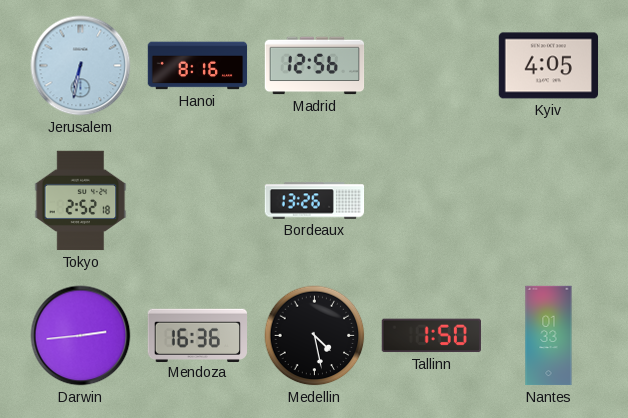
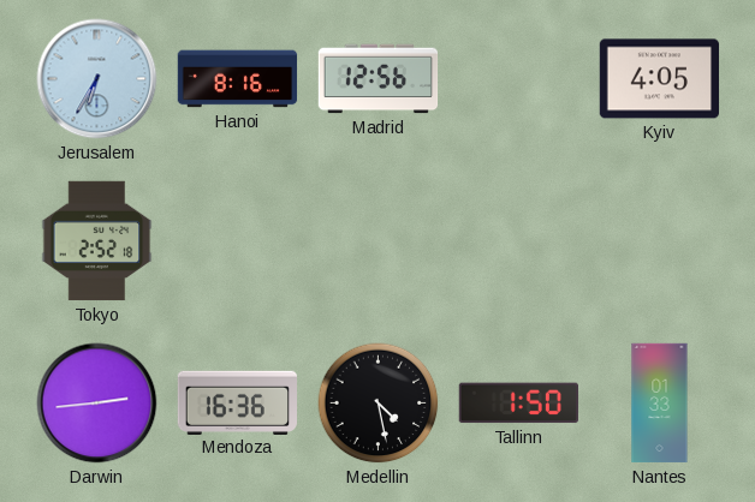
Jerusalem: 6:32 -> 6:35
Bordeaux: 13:26 -> none
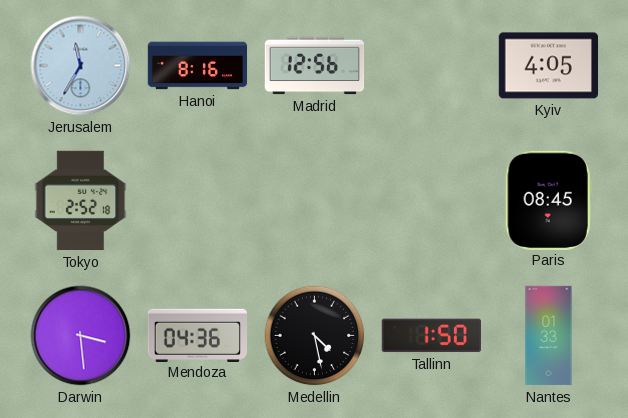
Jerusalem: 6:35 -> 11:35
Paris: none -> 08:45
Darwin: 2:44 -> 3:29
Mendoza: 16:36 -> 04:36
